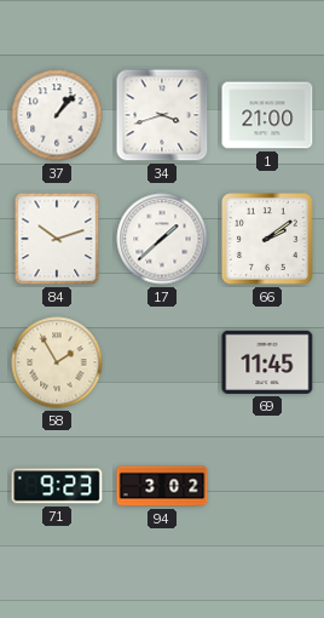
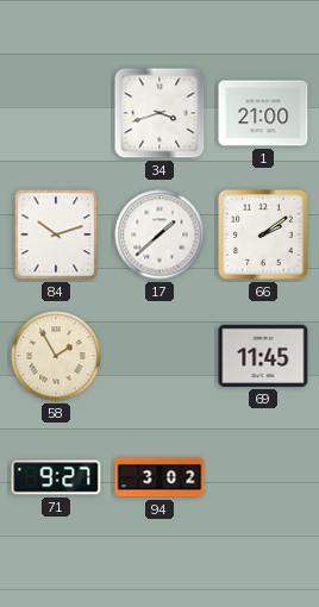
37: 1:07 -> none
71: 9:23 -> 9:27
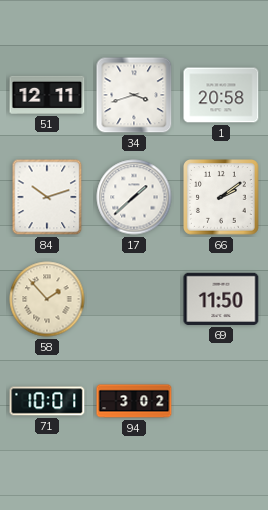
51: none -> 12:11
1: 21:00 -> 20:58
58: 1:55 -> 1:53
69: 11:45 -> 11:50
71: 9:27 -> 10:01
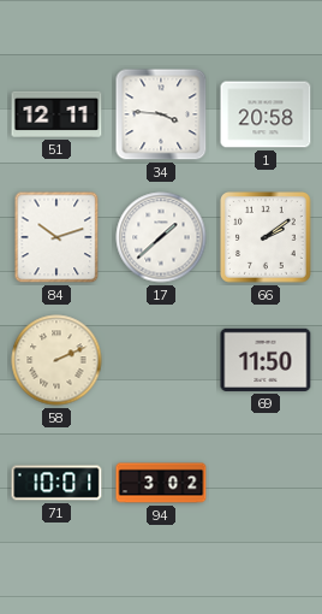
34: 3:42 -> 3:46
58: 1:53 -> 2:11
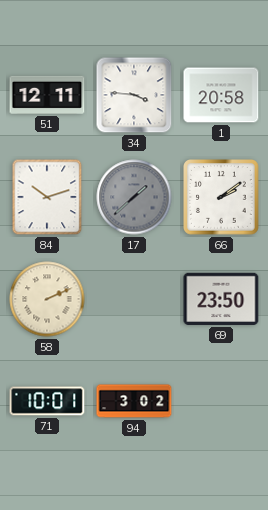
17 dial: white -> grey
69: 11:50 -> 23:50
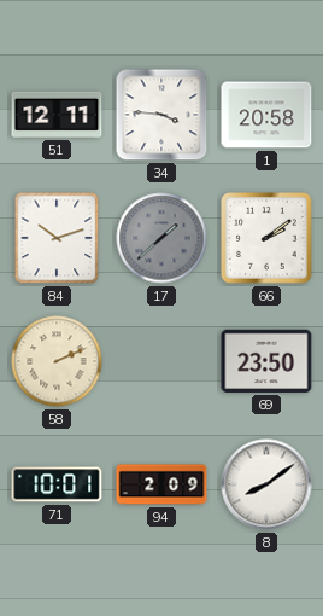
94: 3:02 -> 2:09
8: none -> 8:09
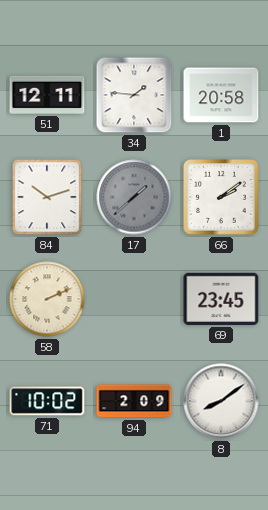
34: 3:46 -> 1:46
69: 23:50 -> 23:45
71: 10:01 -> 10:02
